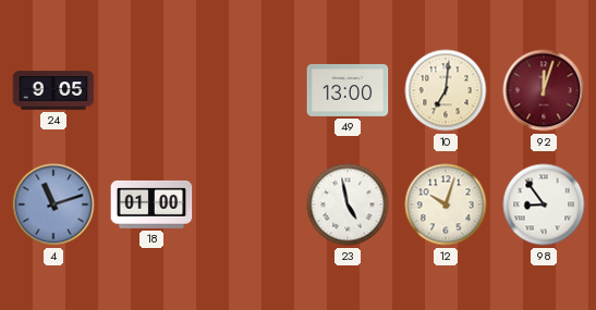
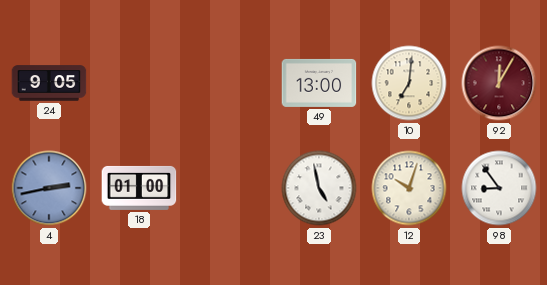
92: 12:03 -> 12:05
4: 11:12 -> 2:43
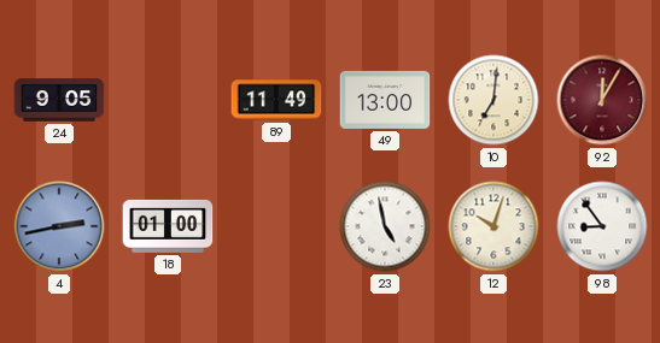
89: none -> 11:49
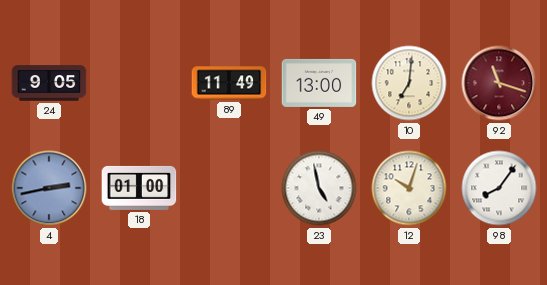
92: 12:05 -> 11:18
98: 8:54 -> 8:06
